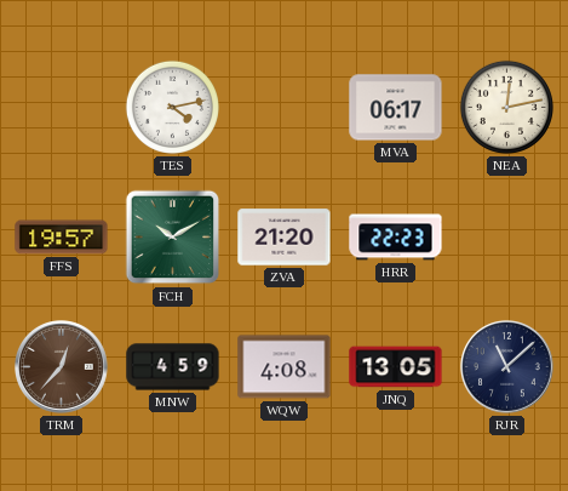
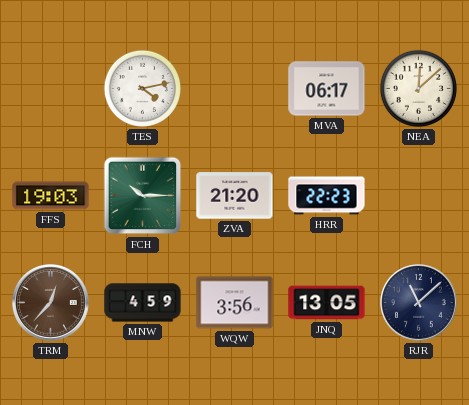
NEA: 12:13 -> 12:08
FFS: 19:57 -> 19:03
FCH: 10:10 -> 10:15
WQW: 4:08 -> 3:56
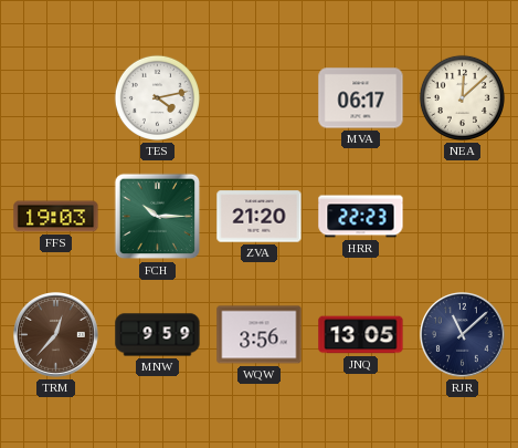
MNW: 4:59 -> 9:59
